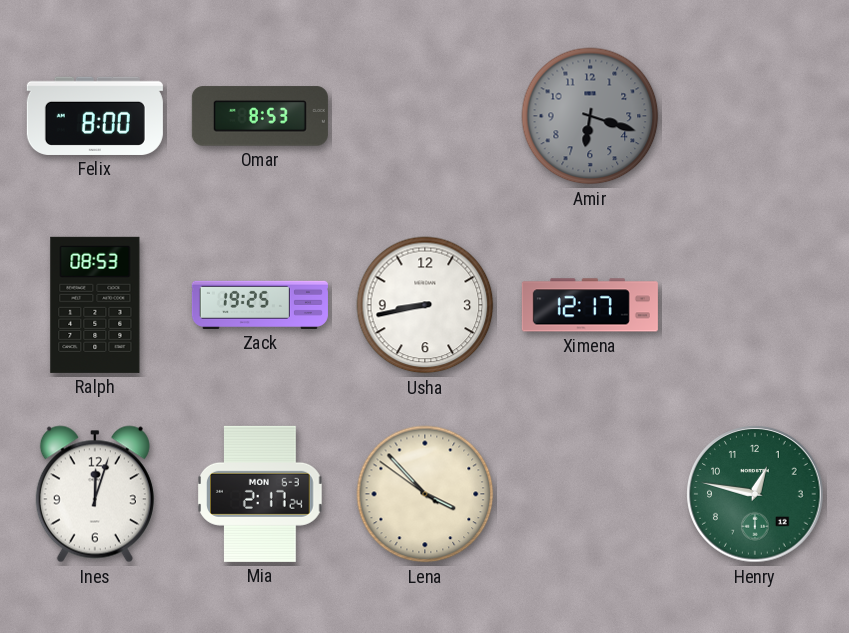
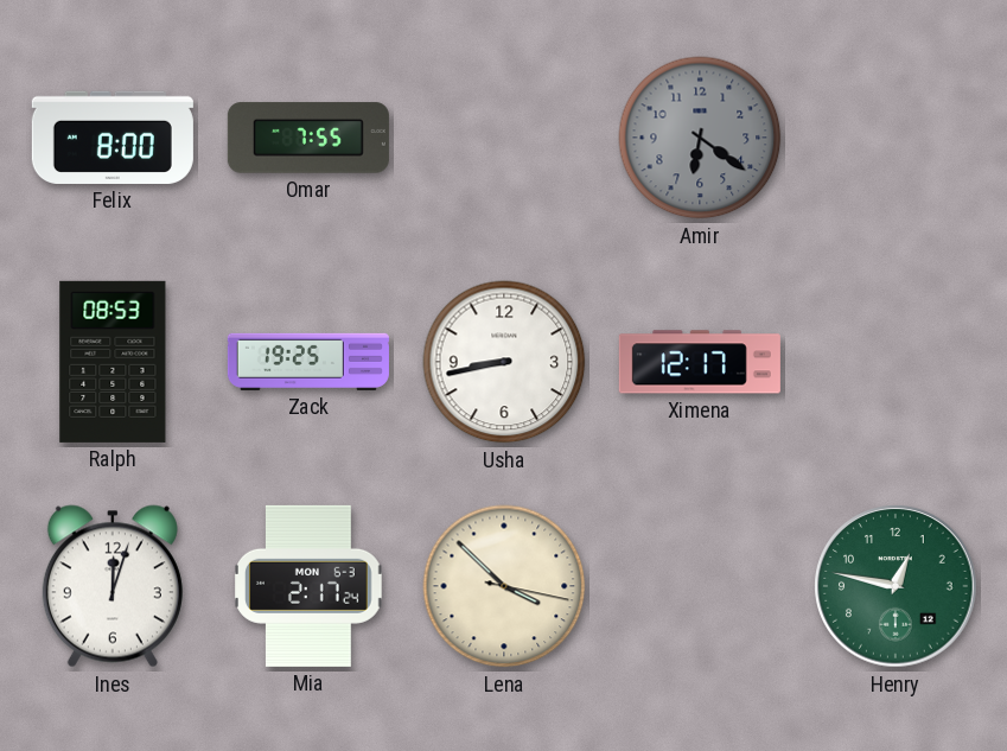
Omar: 8:53 -> 7:55
Amir: 6:18 -> 6:21
Lena: 3:52:51 -> 3:52:17
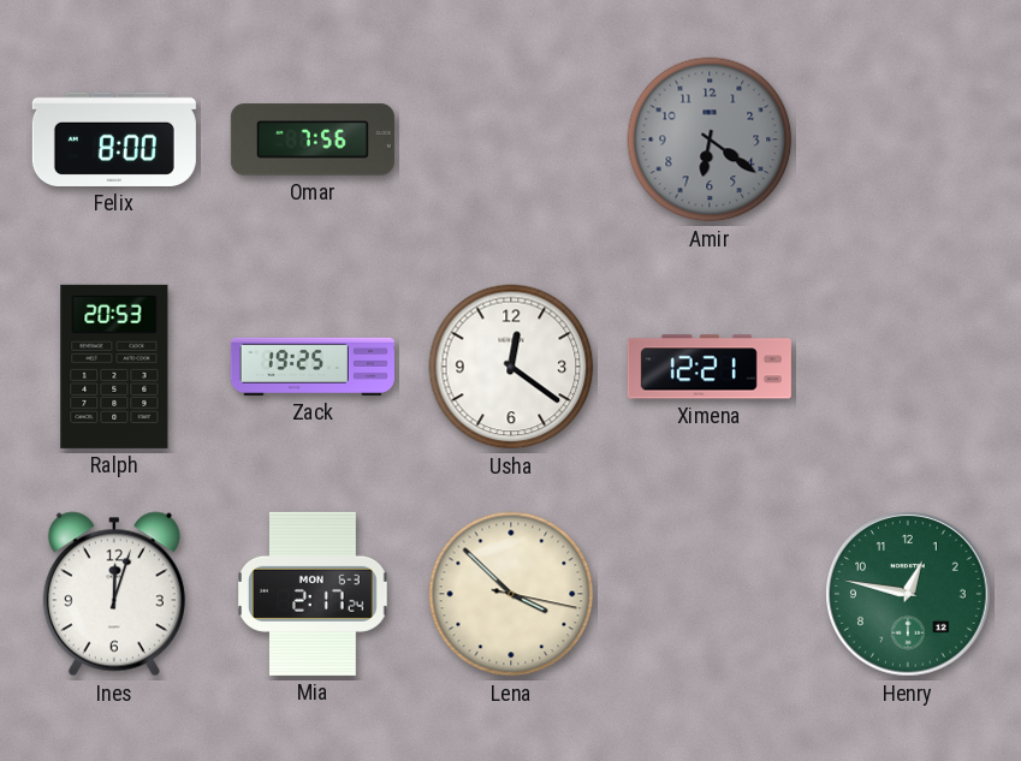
Omar: 7:55 -> 7:56
Ralph: 08:53 -> 20:53
Usha: 8:43 -> 12:21
Ximena: 12:17 -> 12:21
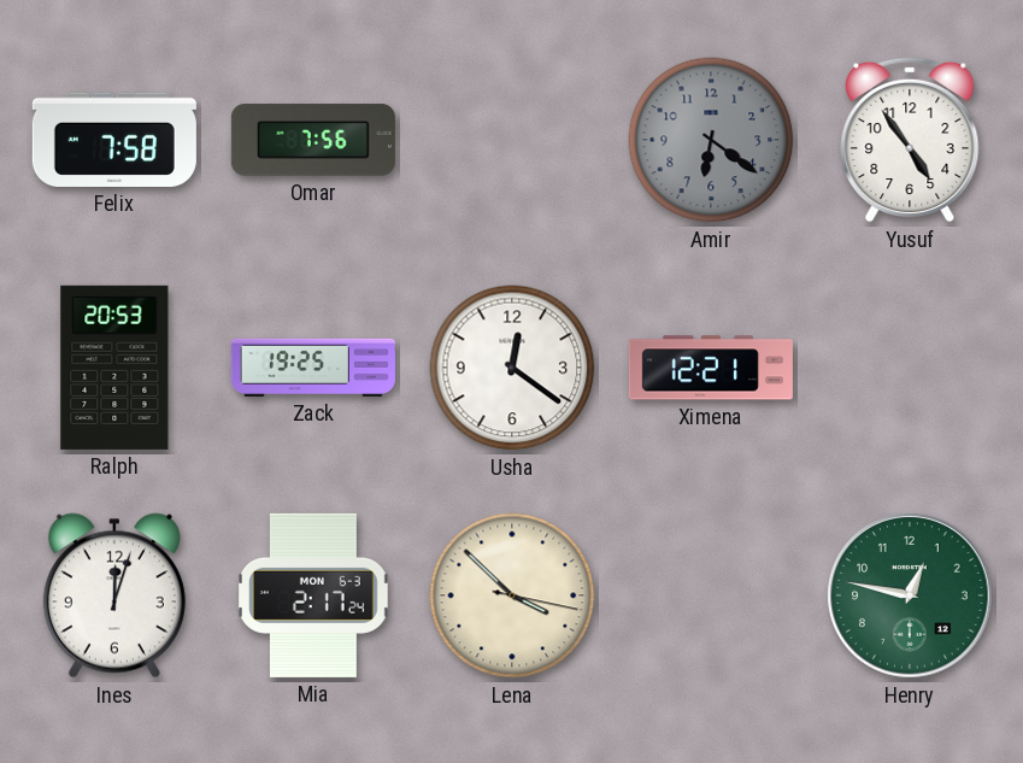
Felix: 8:00 -> 7:58
Yusuf: none -> 4:54
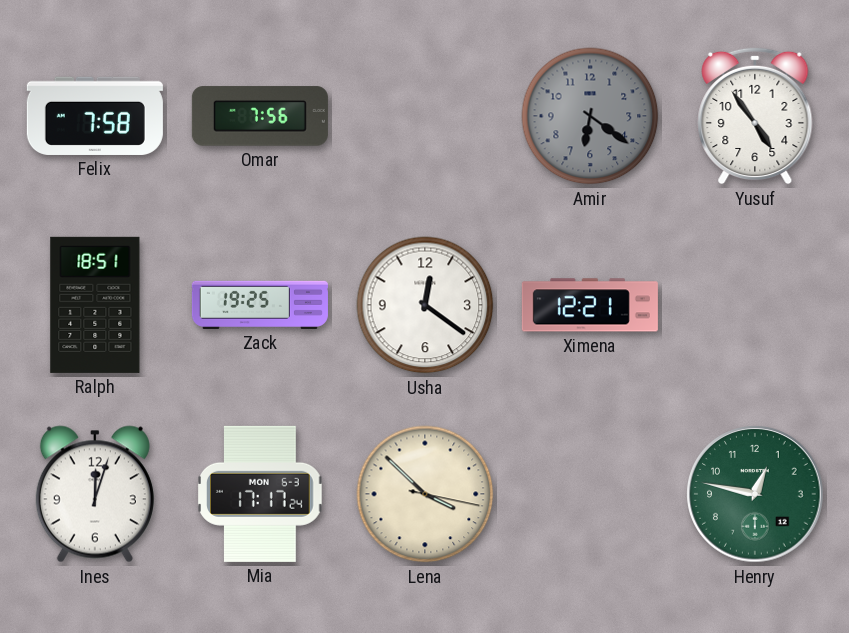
Ralph: 20:53 -> 18:51
Mia: 2:17 -> 17:17
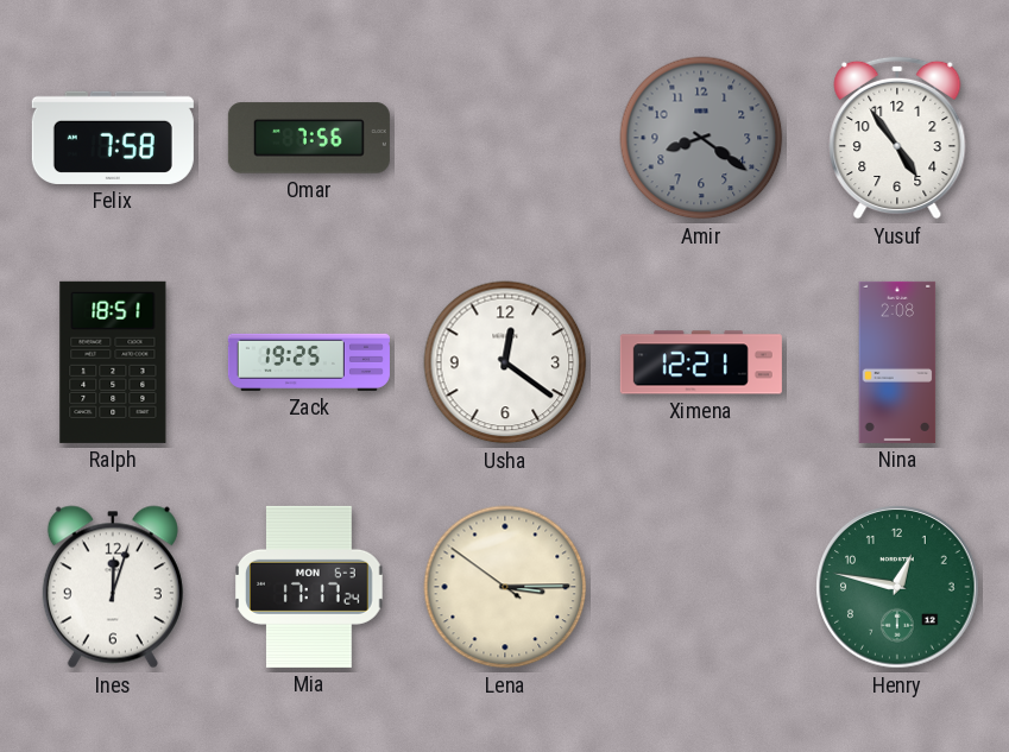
Amir: 6:21 -> 8:21
Nina: none -> 2:08
Lena: 3:52 -> 3:14
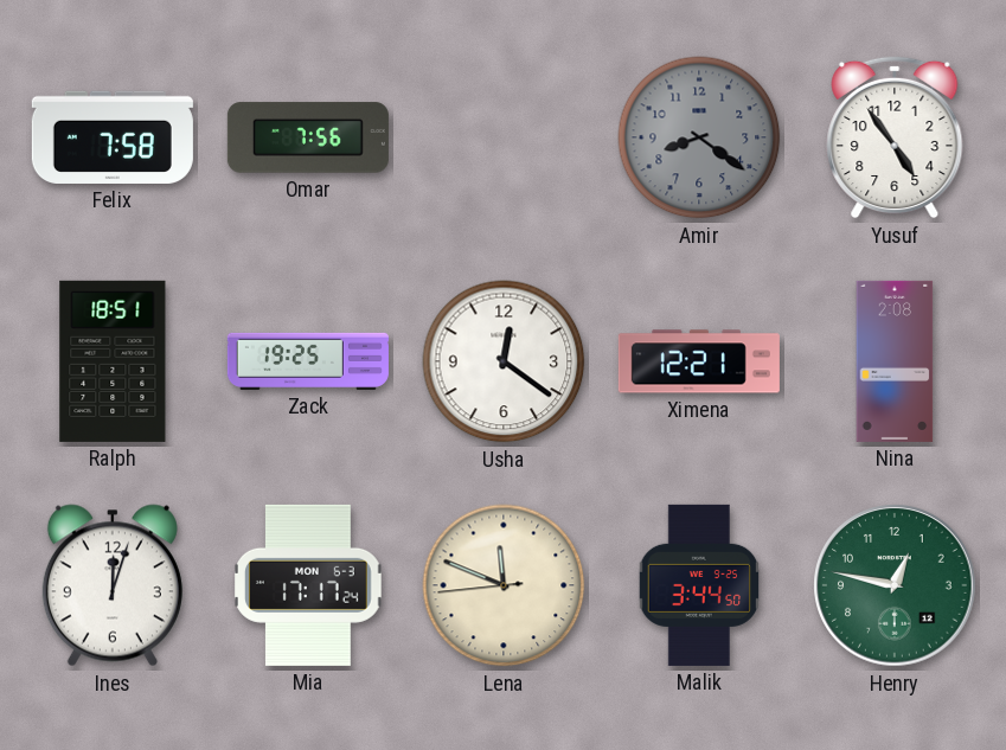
Lena: 3:14 -> 11:48
Malik: none -> 3:44
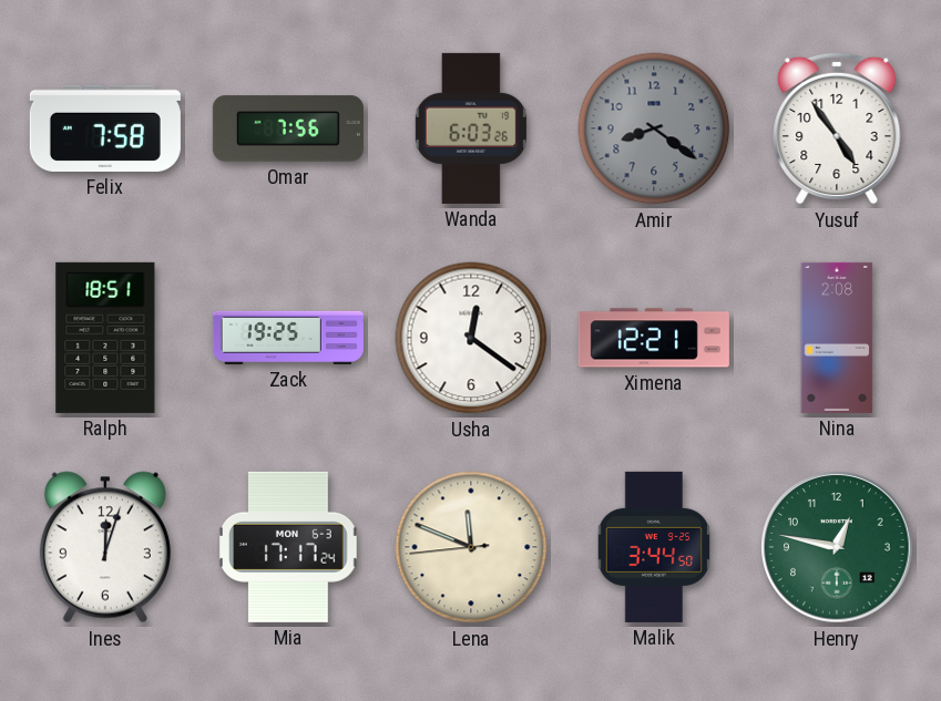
Wanda: none -> 6:03
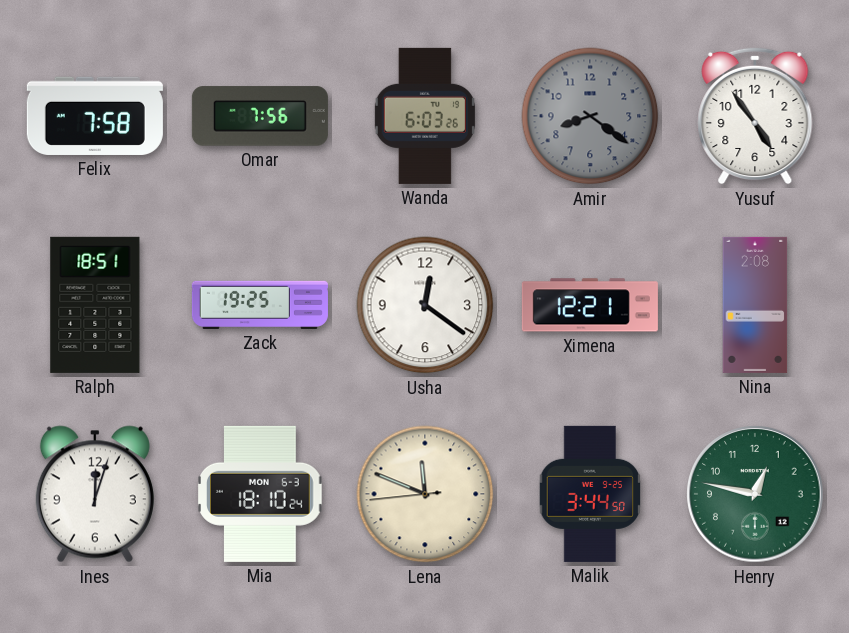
Mia: 17:17 -> 18:10
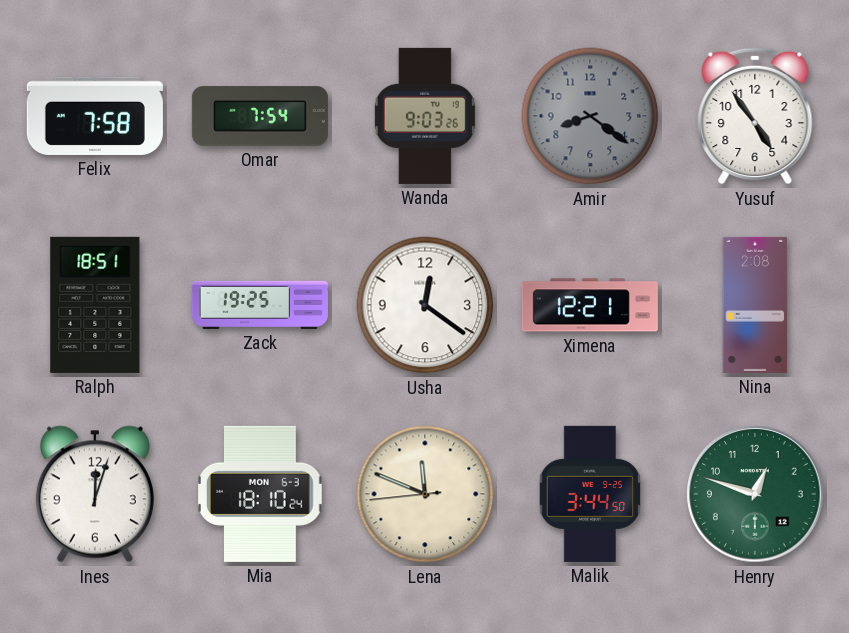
Omar: 7:56 -> 7:54
Wanda: 6:03 -> 9:03
Henry: 12:47 -> 12:48
